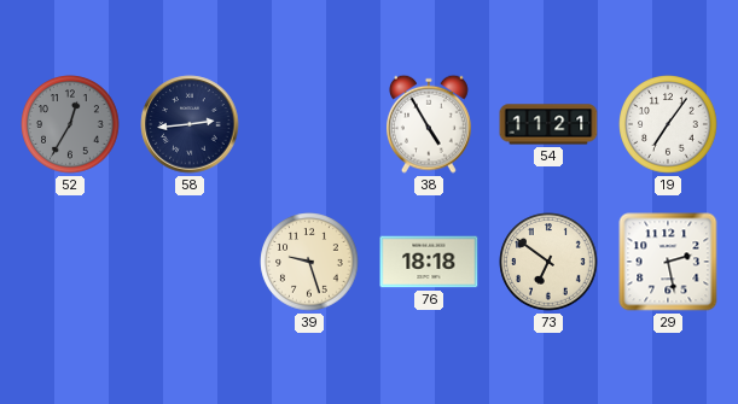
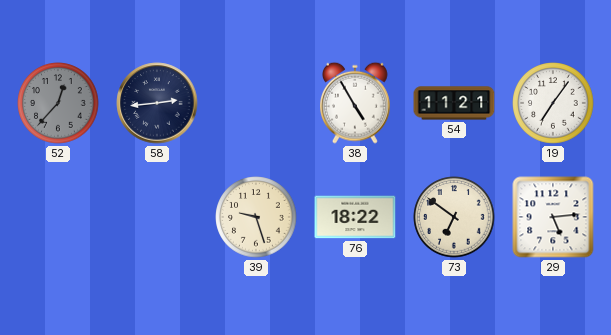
52: 12:35 -> 12:37
76: 18:18 -> 18:22
29: 2:28 -> 5:14
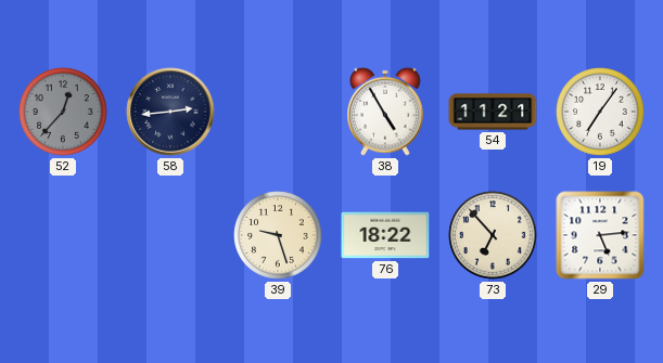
73: 6:51 -> 6:53
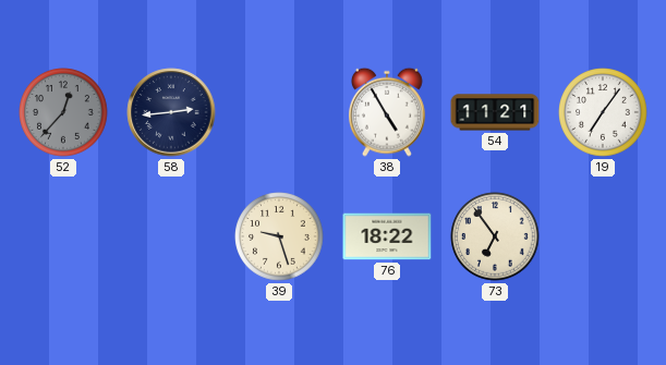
73: 6:53 -> 6:54
29: 5:14 -> none
